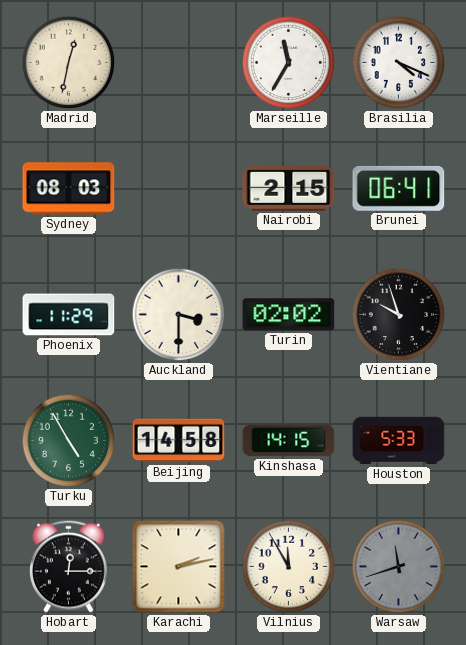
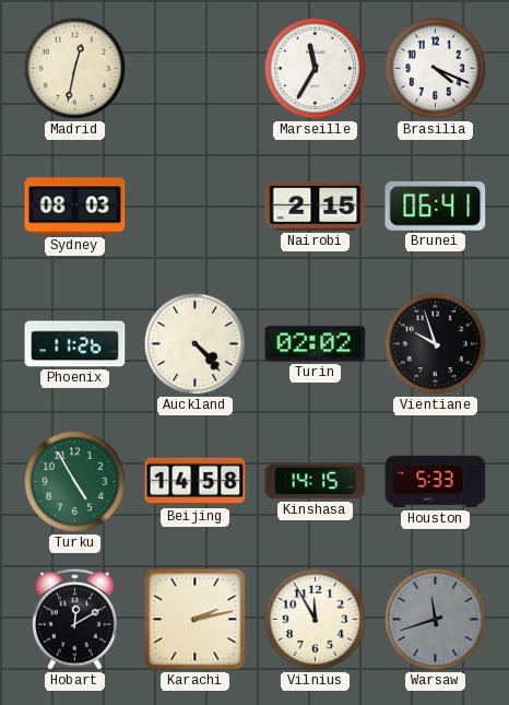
Phoenix: 11:29 -> 11:26
Auckland: 3:30 -> 4:23
Hobart: 12:15 -> 12:10
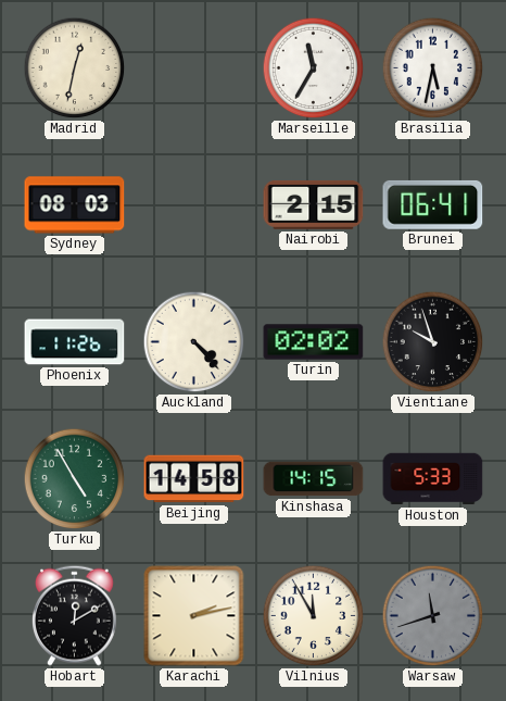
Brasilia: 4:19 -> 5:32
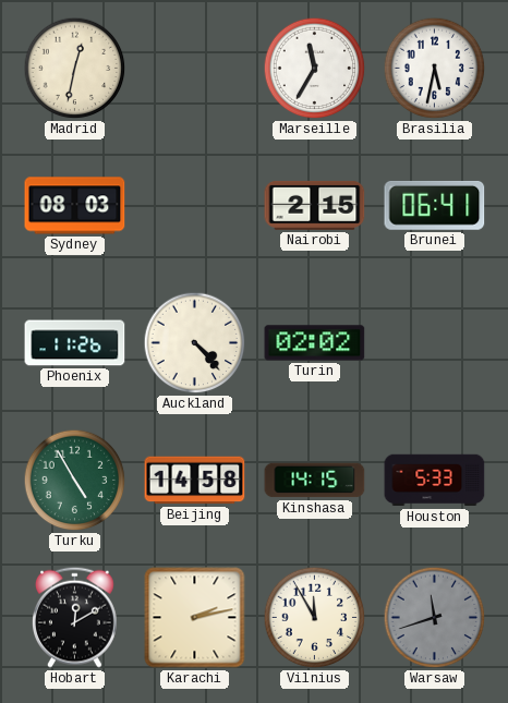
Vientiane: 9:57 -> none
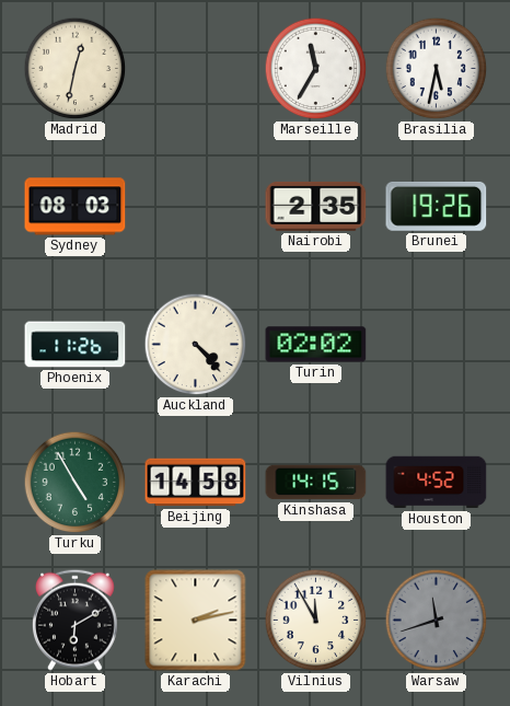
Nairobi: 2:15 -> 2:35
Brunei: 06:41 -> 19:26
Houston: 5:33 -> 4:52
Hobart: 12:10 -> 6:10
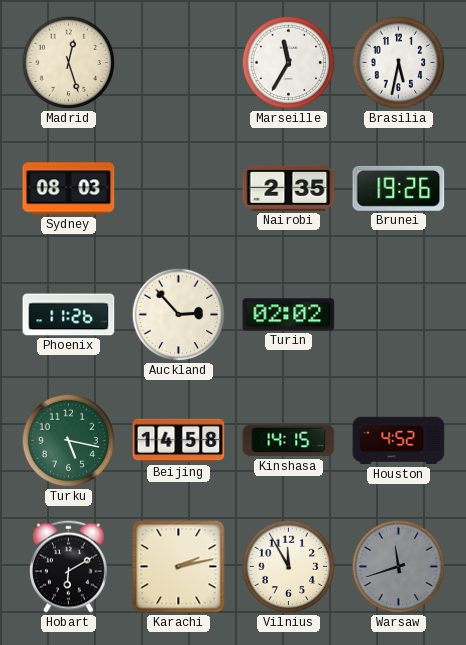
Madrid: 12:32 -> 12:27
Auckland: 4:23 -> 2:53
Turku: 4:55 -> 5:17
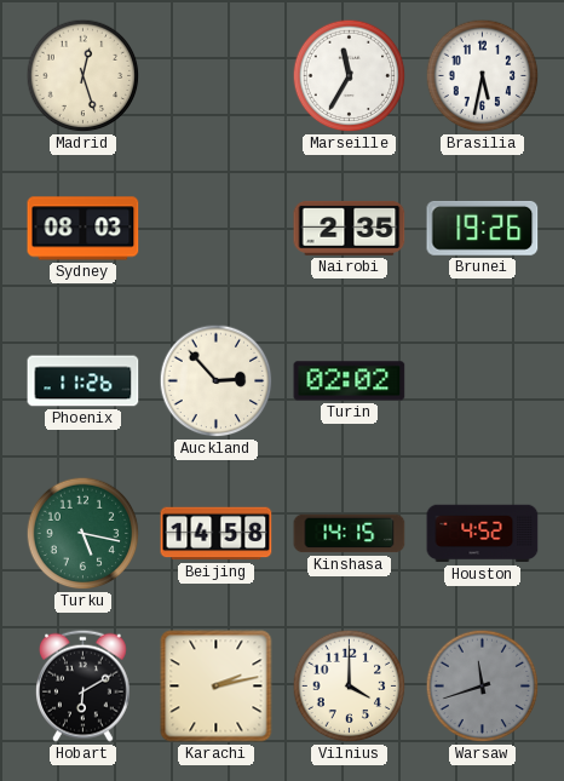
Vilnius: 11:55 -> 4:00
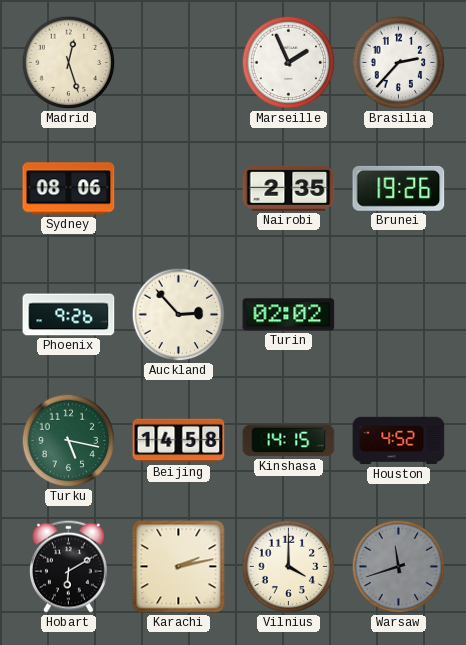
Marseille: 11:35 -> 1:56
Brasilia: 5:32 -> 2:37
Sydney: 08:03 -> 08:06
Phoenix: 11:26 -> 9:26
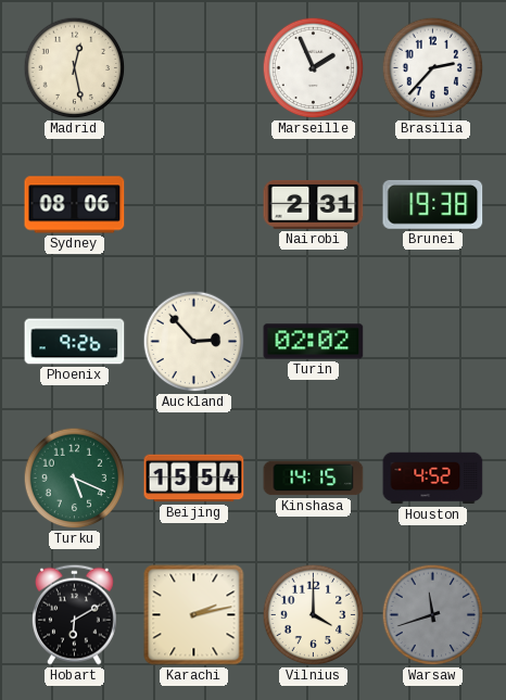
Madrid: 12:27 -> 12:28
Nairobi: 2:35 -> 2:31
Brunei: 19:26 -> 19:38
Turku: 5:17 -> 5:19
Beijing: 14:58 -> 15:54
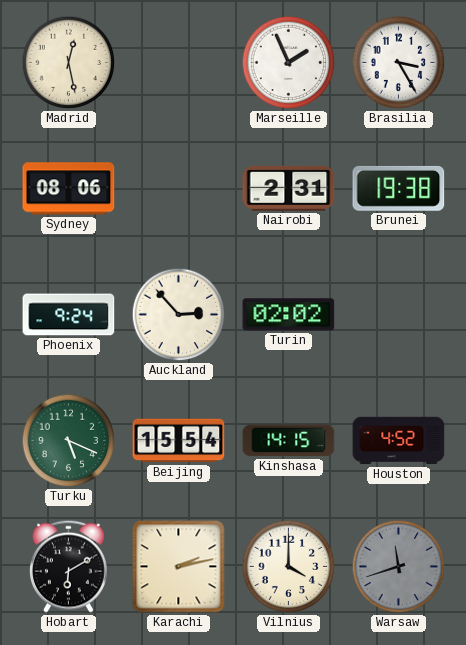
Brasilia: 2:37 -> 3:25
Phoenix: 9:26 -> 9:24
